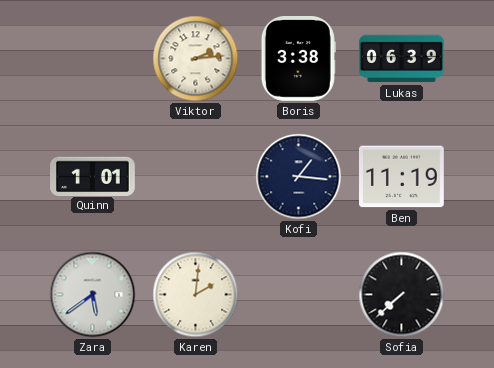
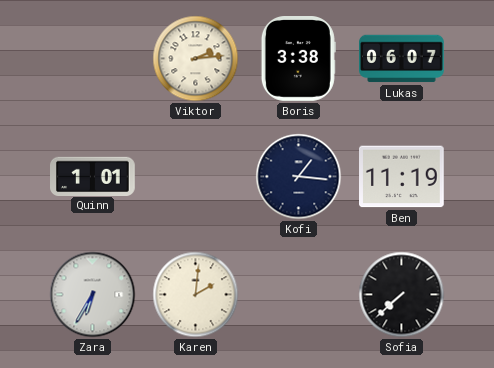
Lukas: 06:39 -> 06:07
Zara: 5:39 -> 6:35
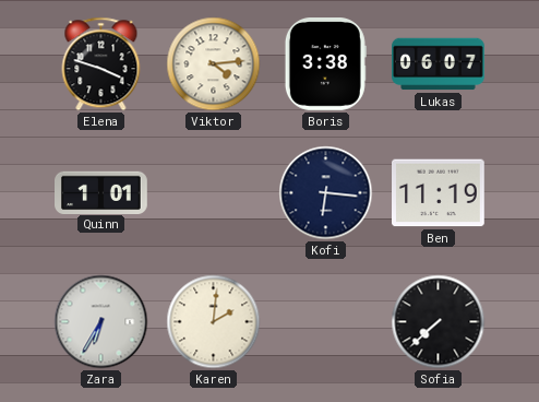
Elena: none -> 3:48
Viktor: 2:14 -> 4:14
Kofi: 1:16 -> 6:16
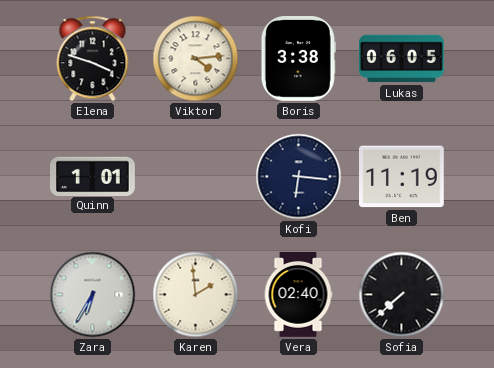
Lukas: 06:07 -> 06:05
Karen: 2:01 -> 1:59
Vera: none -> 02:40
